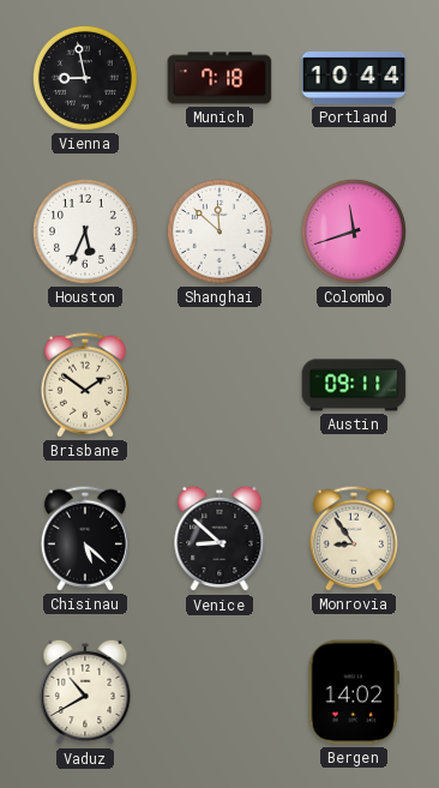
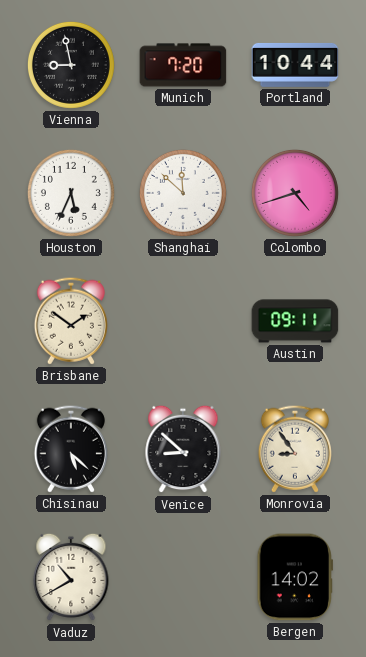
Munich: 7:18 -> 7:20
Colombo: 11:42 -> 4:42
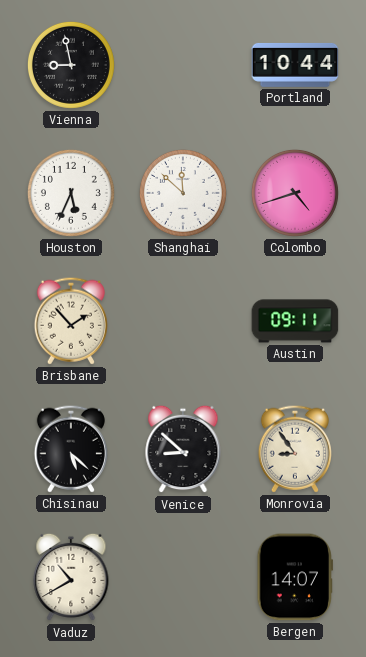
Munich: 7:20 -> none
Brisbane: 1:51 -> 1:53
Bergen: 14:02 -> 14:07
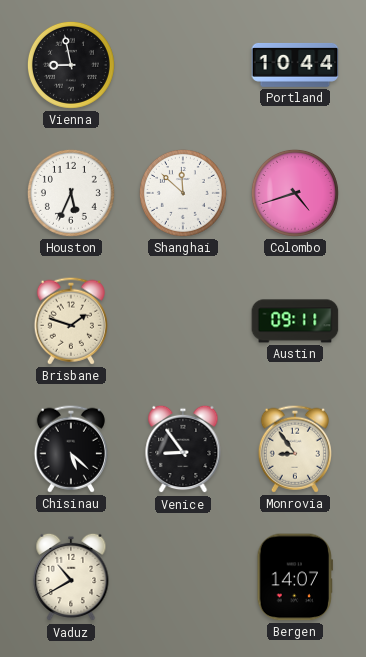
Brisbane: 1:53 -> 1:48
Venice: 8:52 -> 8:54
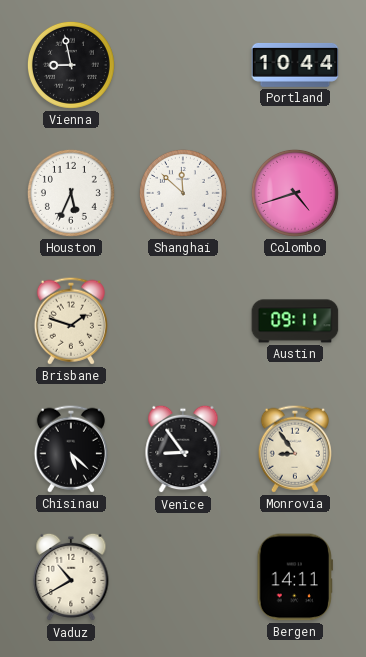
Bergen: 14:07 -> 14:11
